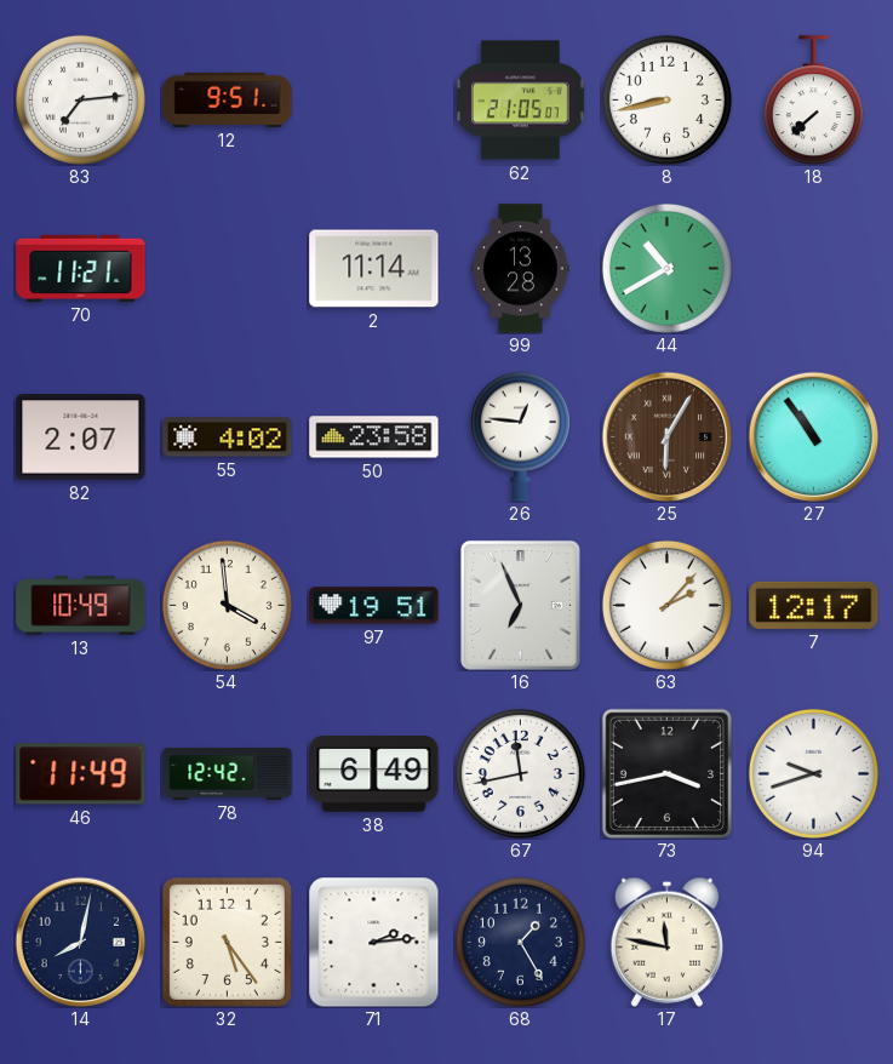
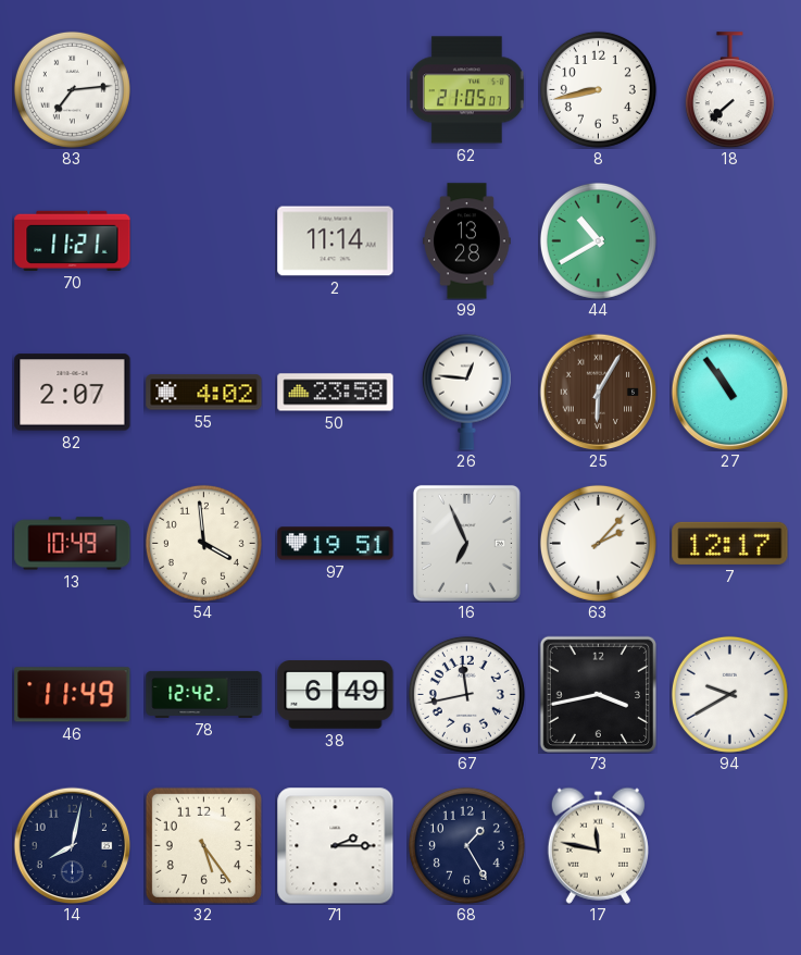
12: 9:51 -> none
94: 9:42 -> 9:40
71: 2:14 -> 2:15
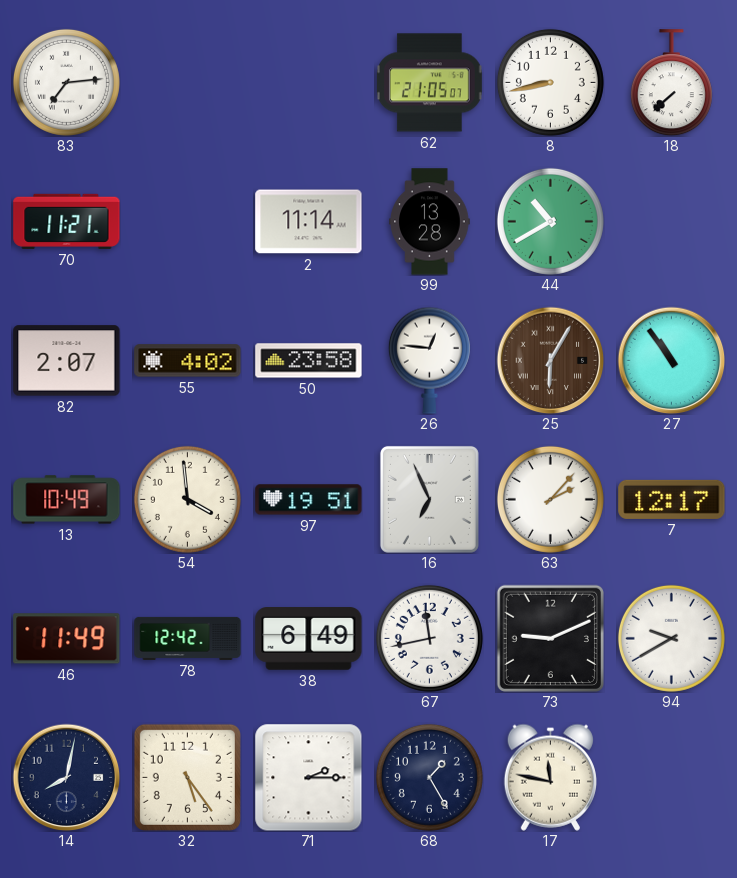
73: 3:43 -> 9:11
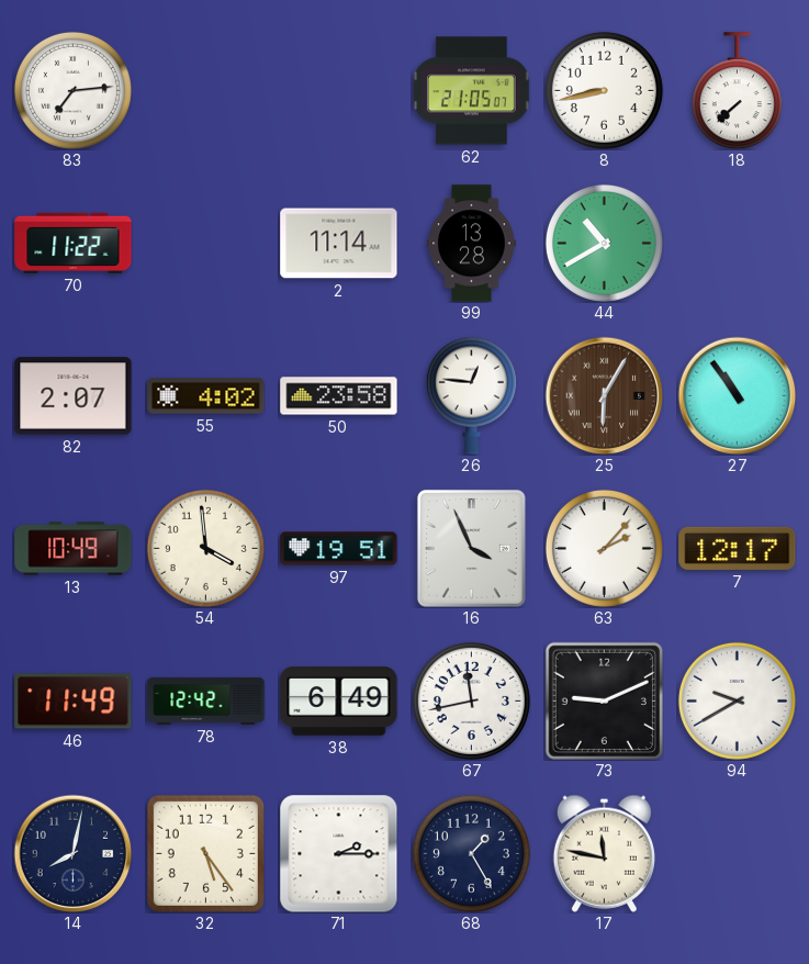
70: 11:21 -> 11:22
16: 6:56 -> 3:56
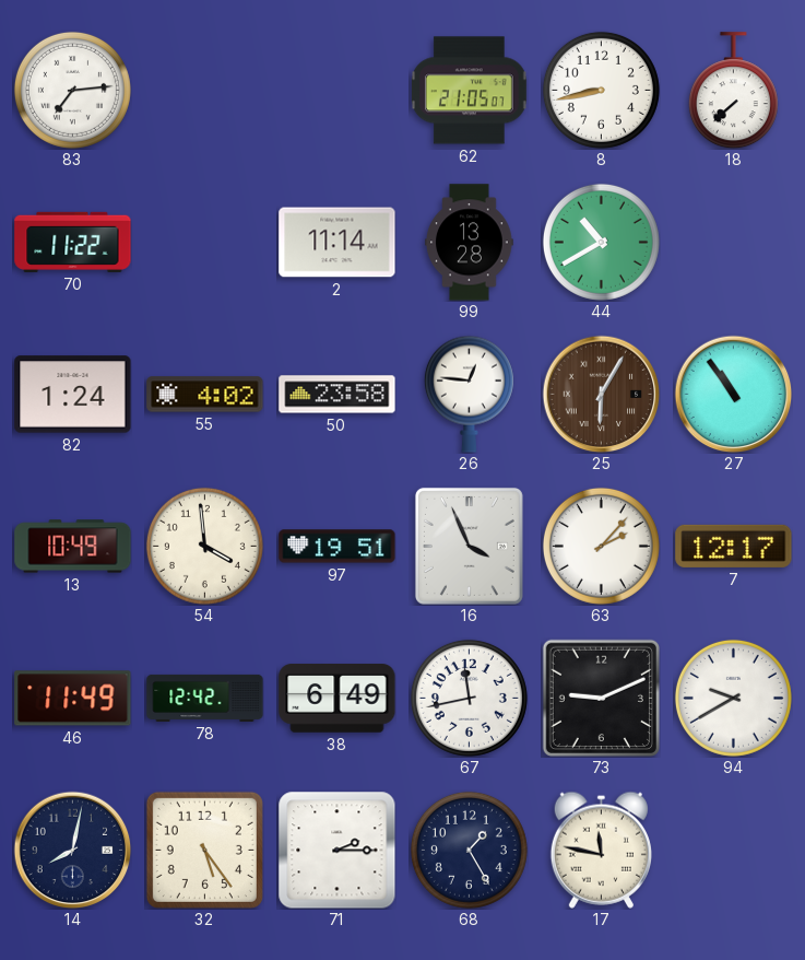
82: 2:07 -> 1:24
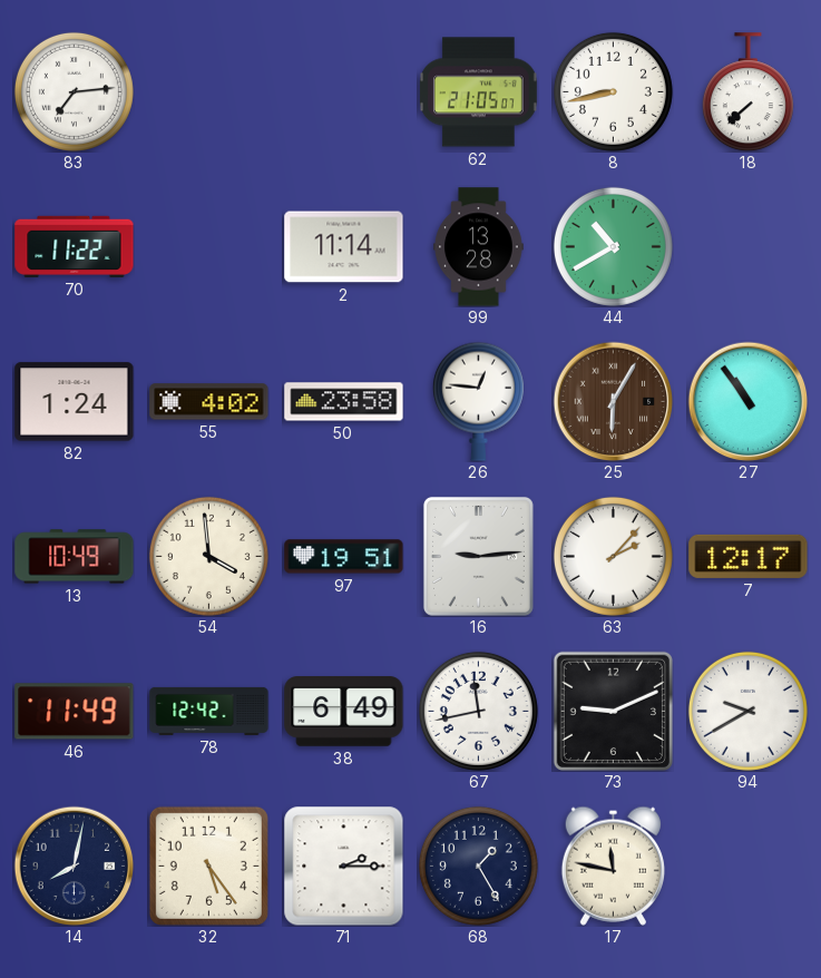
16: 3:56 -> 9:14
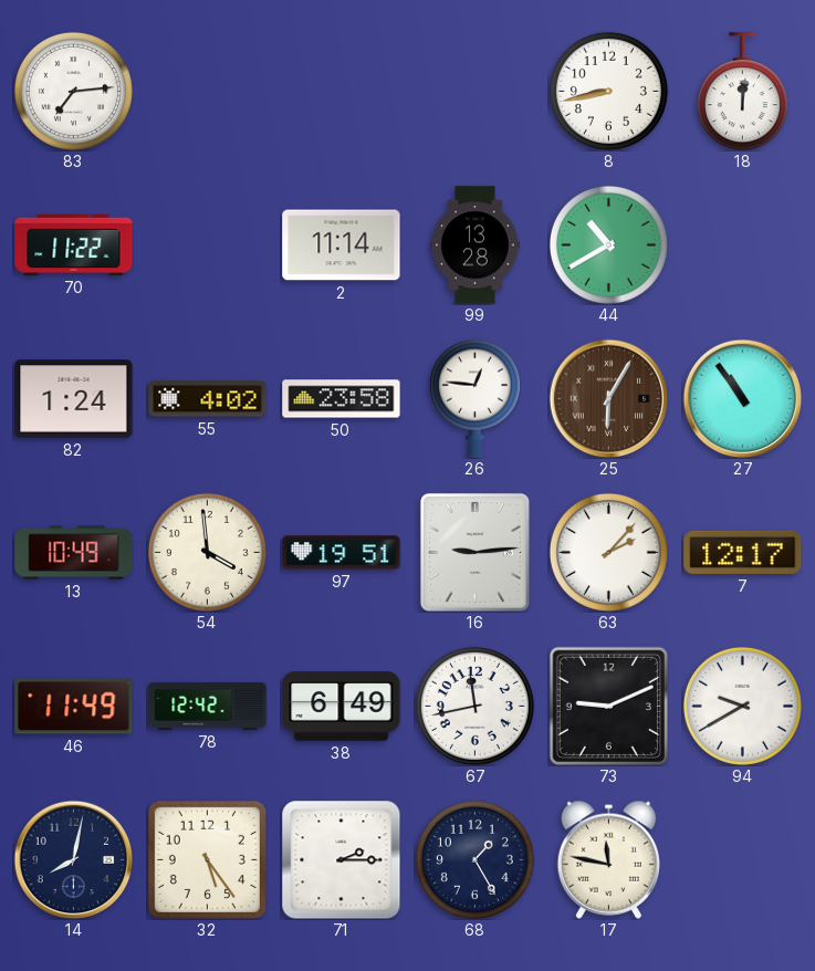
62: 21:05 -> none
18: 7:38 -> 12:01
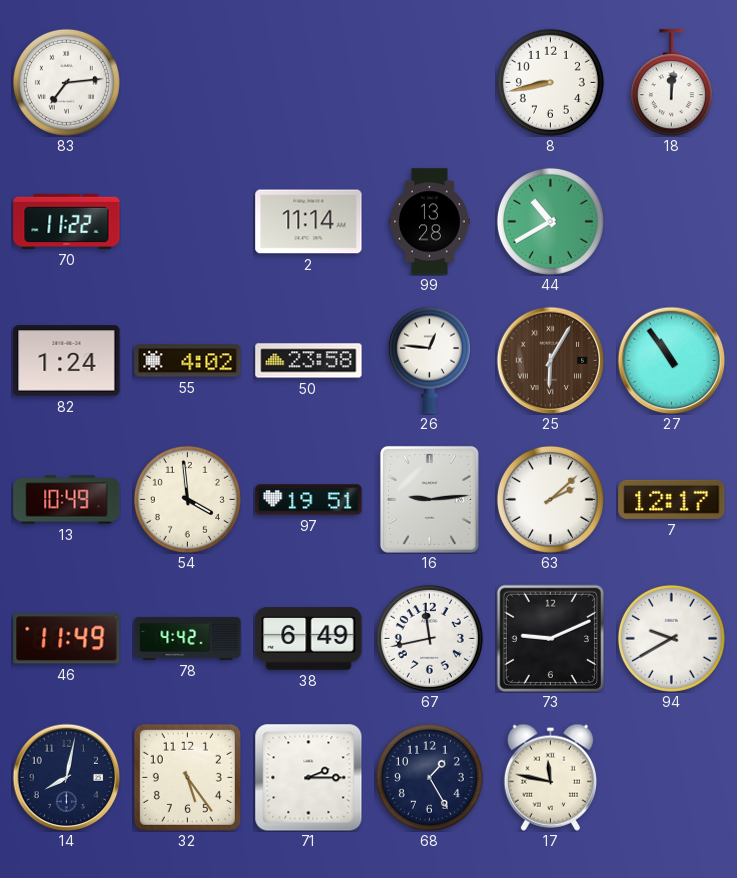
63: 2:07 -> 2:08
78: 12:42 -> 4:42
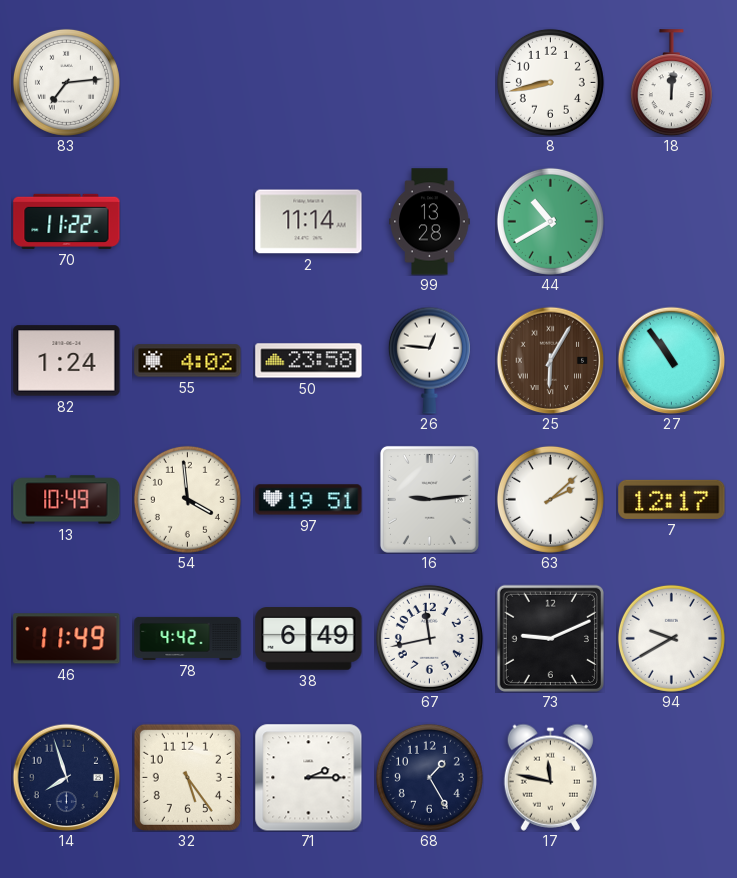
14: 8:02 -> 7:57
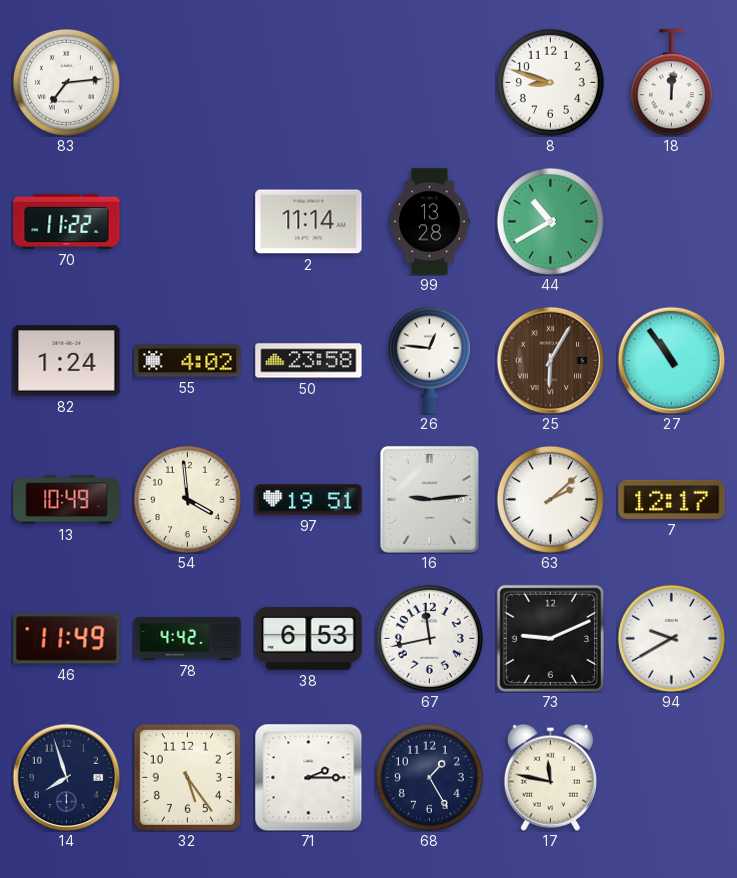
8: 8:43 -> 8:48
38: 6:49 -> 6:53
